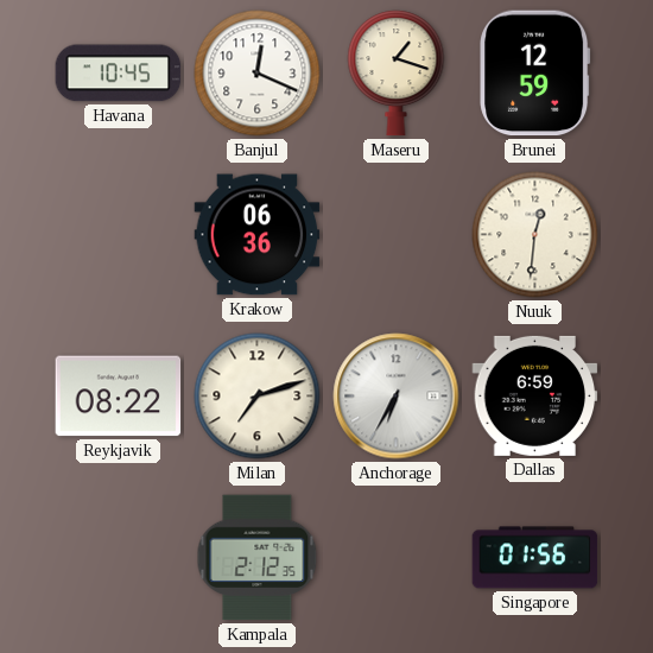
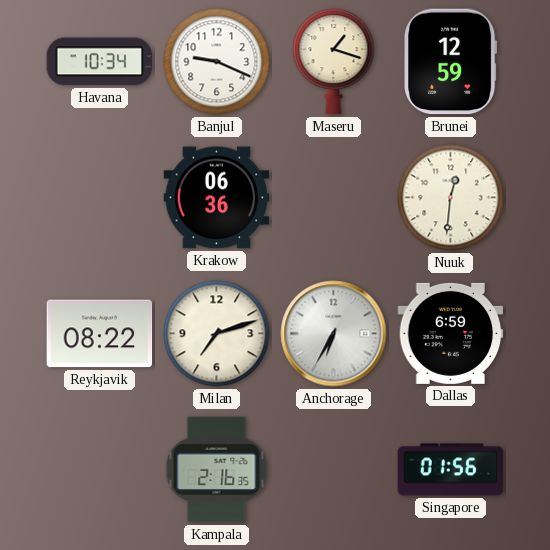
Havana: 10:45 -> 10:34
Banjul: 12:19 -> 9:19
Kampala: 2:12 -> 2:16
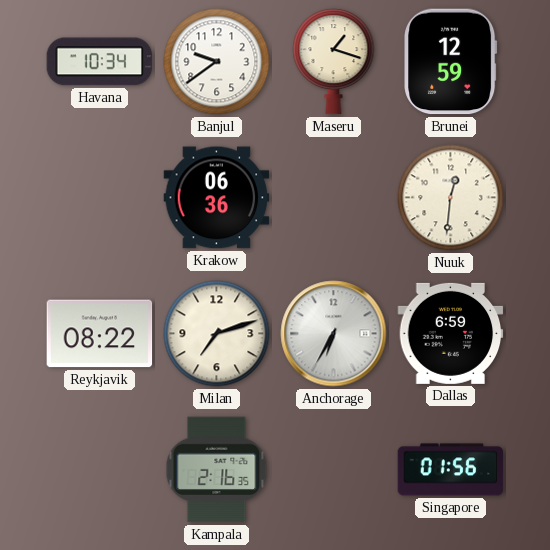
Banjul: 9:19 -> 9:39
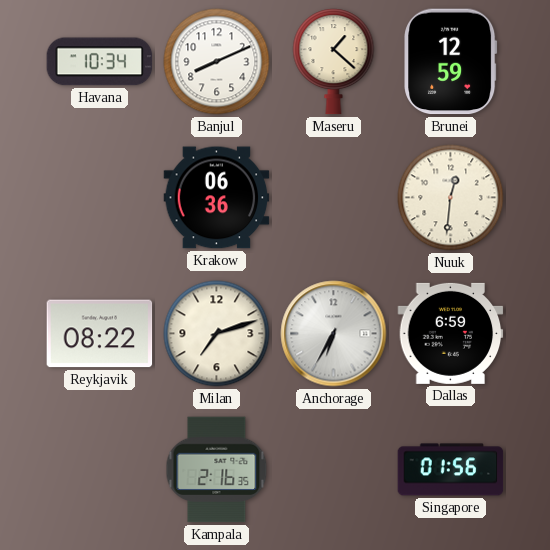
Banjul: 9:39 -> 8:11
Maseru: 1:18 -> 1:22
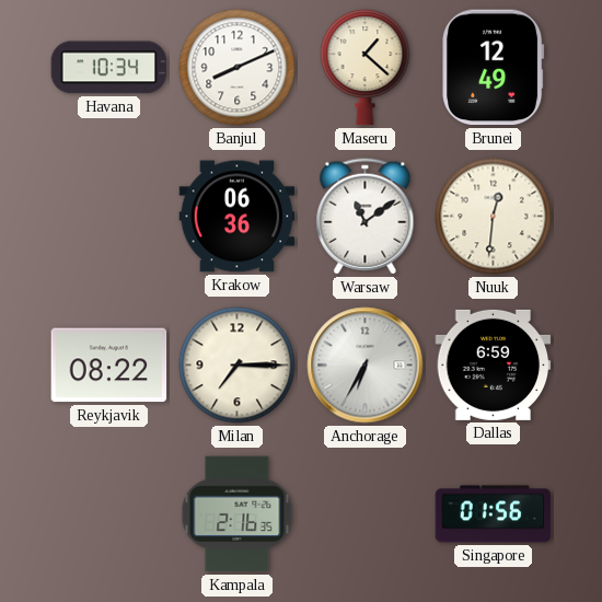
Brunei: 12:59 -> 12:49
Warsaw: none -> 11:09
Milan: 7:12 -> 7:15
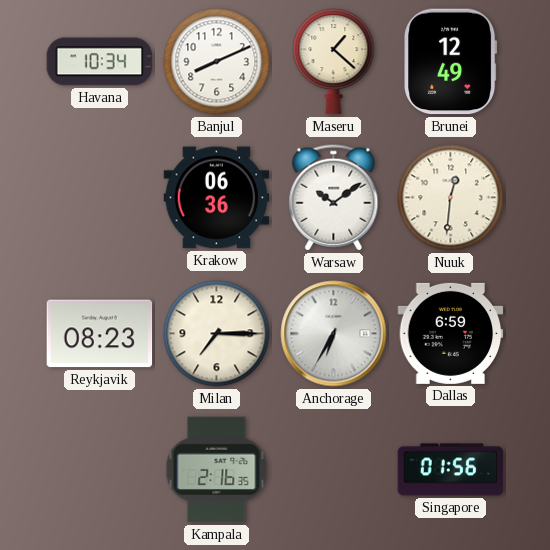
Warsaw: 11:09 -> 10:09
Reykjavik: 08:22 -> 08:23
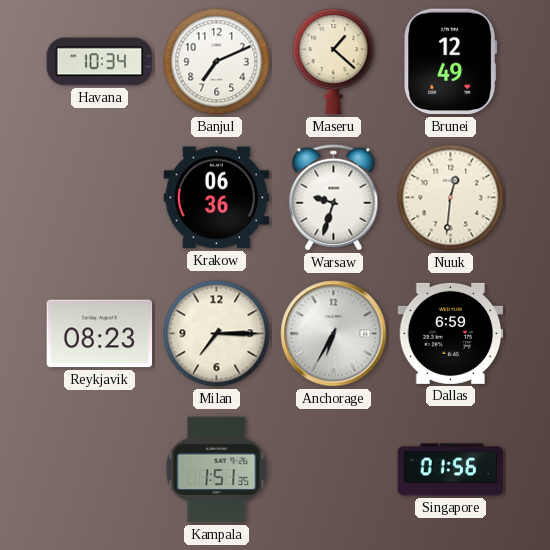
Banjul: 8:11 -> 7:11
Warsaw: 10:09 -> 9:33
Kampala: 2:16 -> 1:51
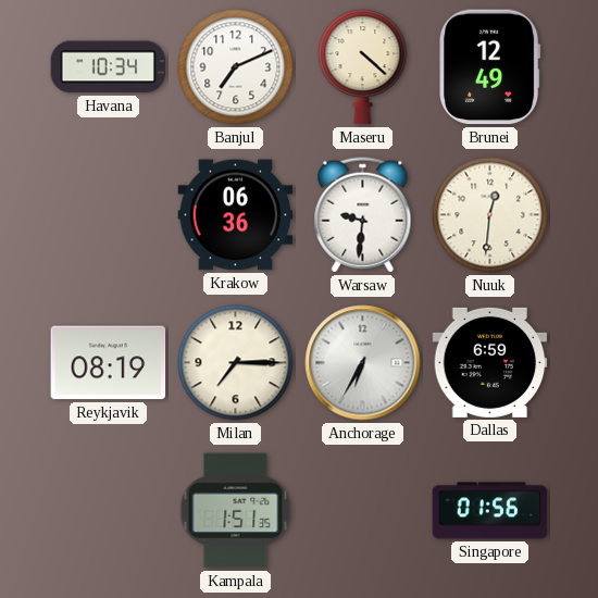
Maseru: 1:22 -> 4:22
Warsaw: 9:33 -> 9:31
Reykjavik: 08:23 -> 08:19
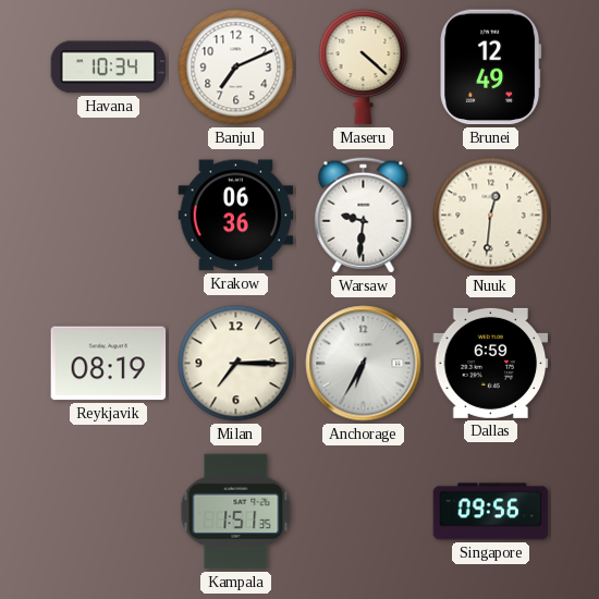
Singapore: 01:56 -> 09:56
